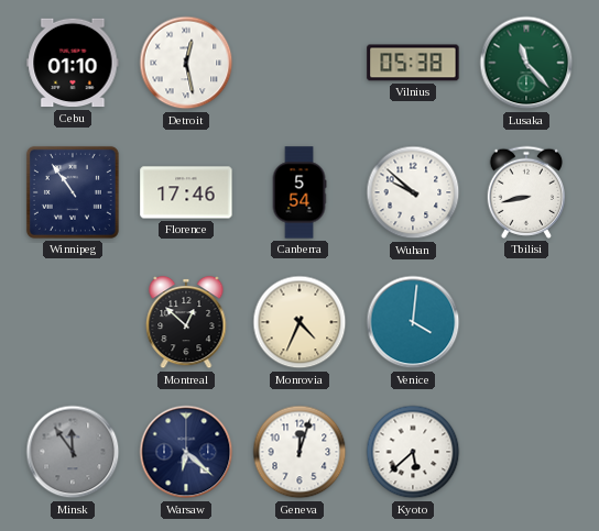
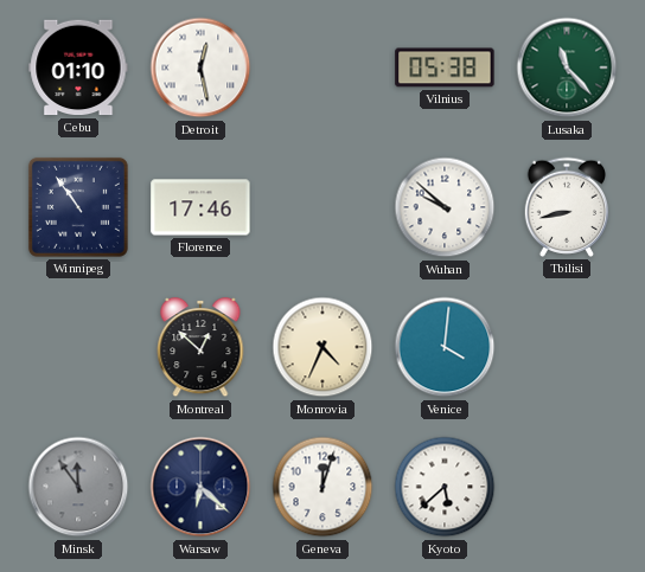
Canberra: 5:54 -> none
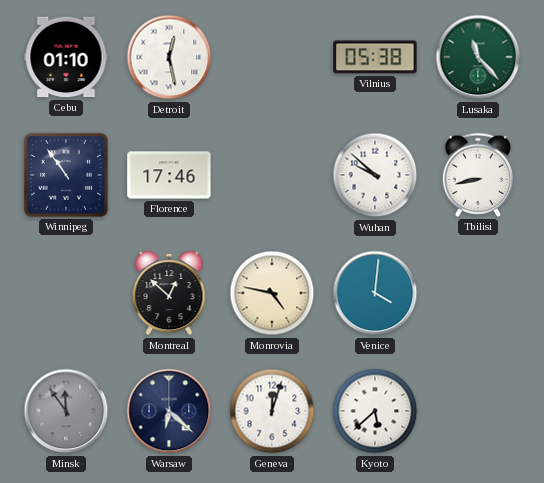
Monrovia: 4:34 -> 4:47
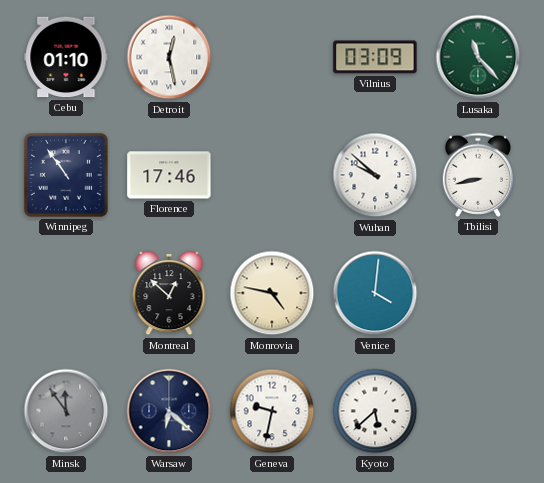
Vilnius: 05:38 -> 03:09
Geneva: 12:03 -> 9:32
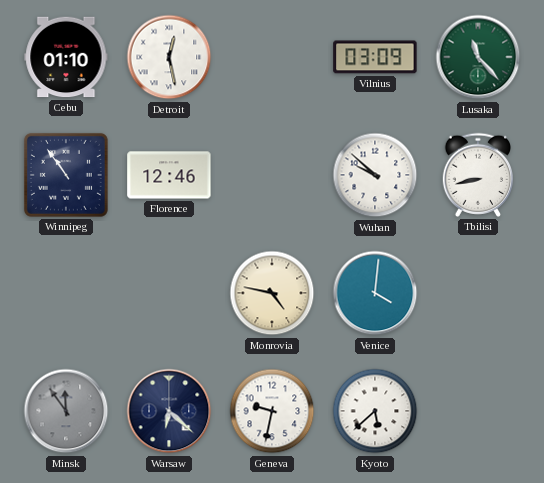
Florence: 17:46 -> 12:46
Montreal: 12:52 -> none
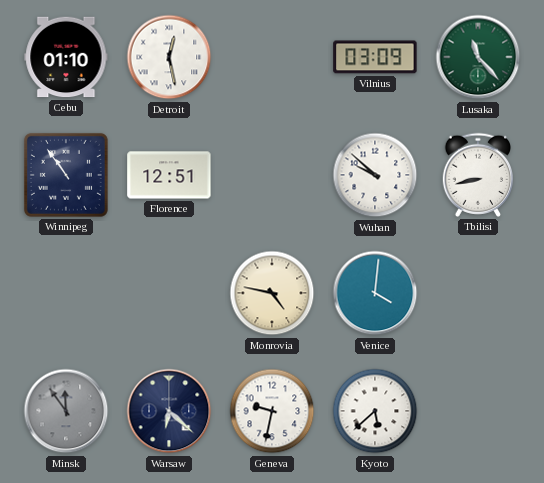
Florence: 12:46 -> 12:51
